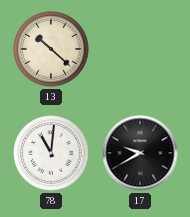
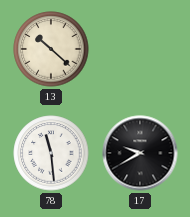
78: 11:01 -> 11:29
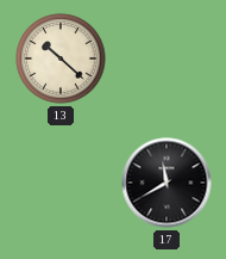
78: 11:29 -> none
17: 9:40 -> 11:40
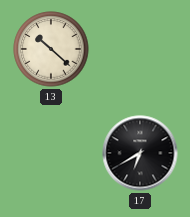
17: 11:40 -> 6:40
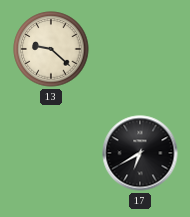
13: 10:22 -> 9:22
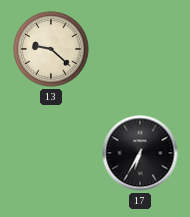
17: 6:40 -> 6:35
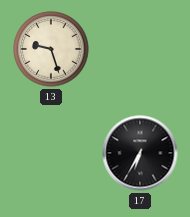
13: 9:22 -> 9:27
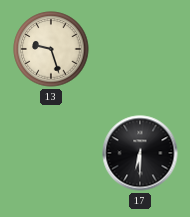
17: 6:35 -> 6:30
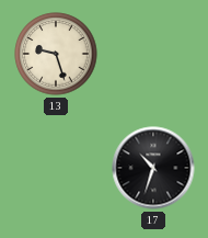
17: 6:30 -> 10:33
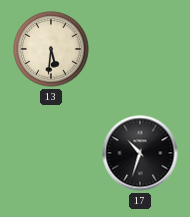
13: 9:27 -> 5:31
